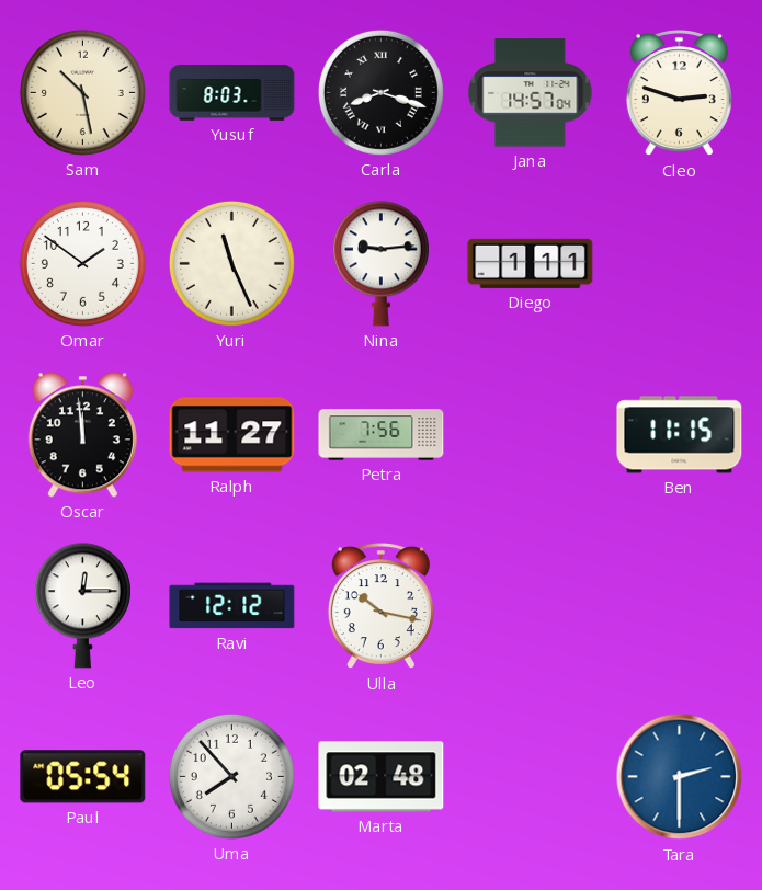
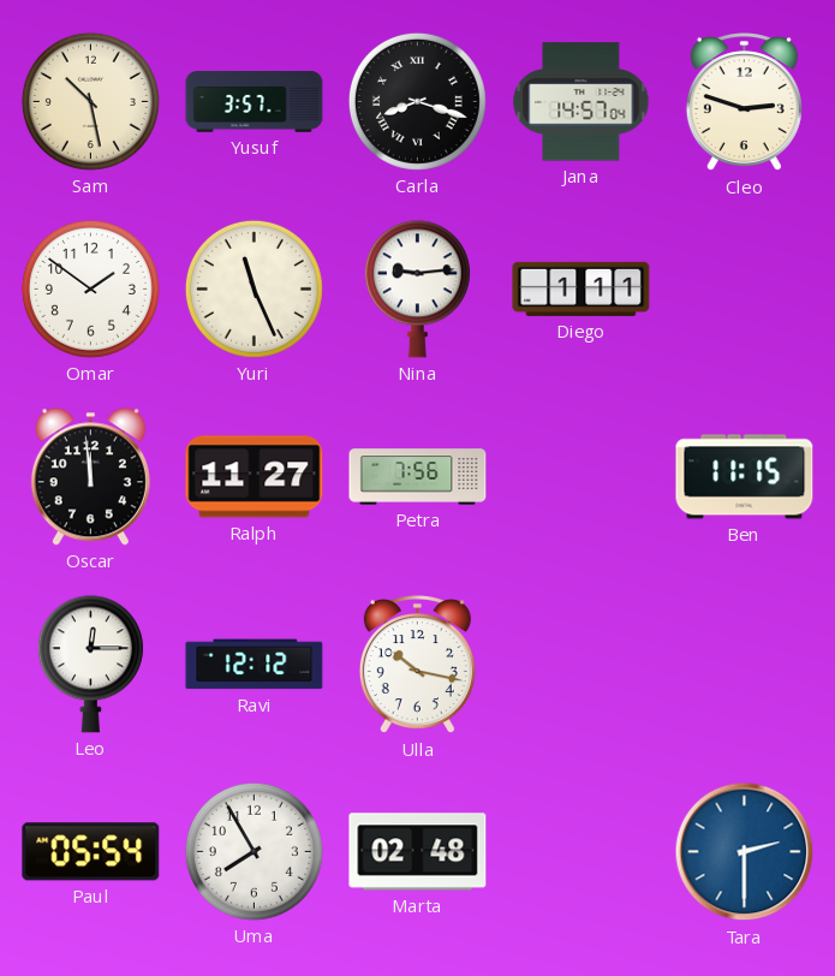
Yusuf: 8:03 -> 3:57
Uma: 7:53 -> 7:55
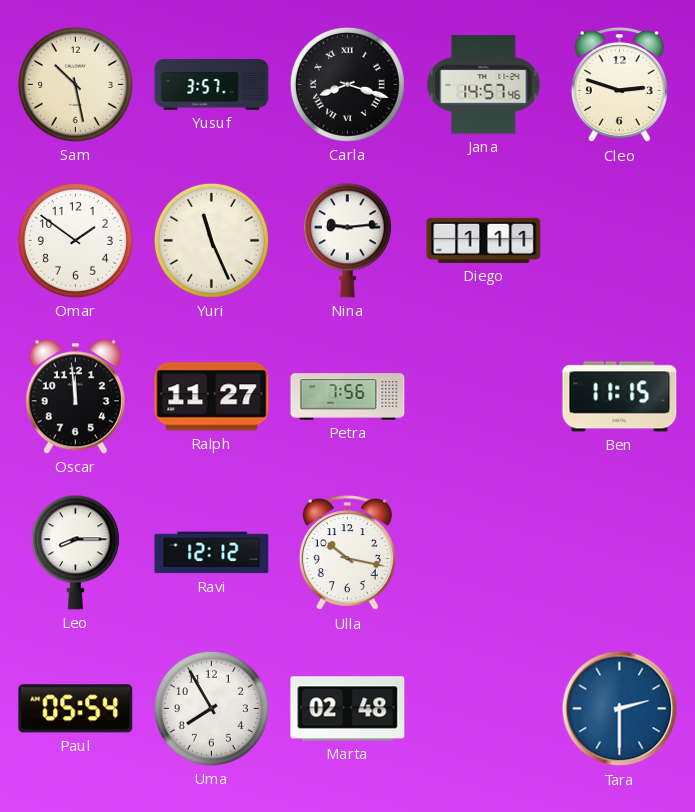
Jana: 14:57:04 -> 14:57:46
Leo: 12:15 -> 8:15
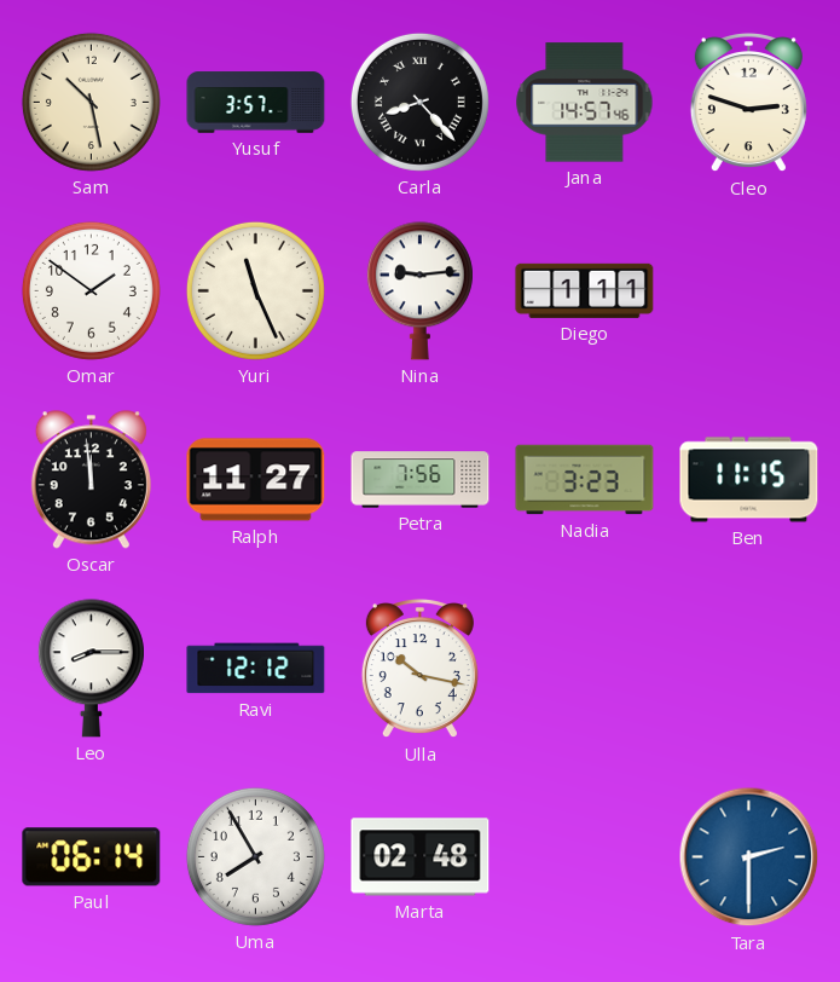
Carla: 8:18 -> 8:23
Nadia: none -> 3:23
Paul: 05:54 -> 06:14
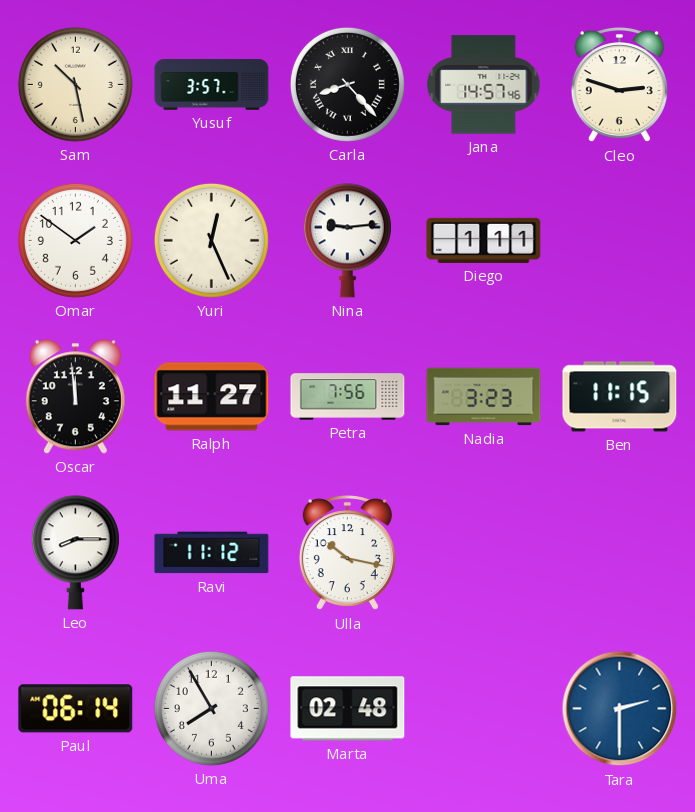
Yuri: 11:26 -> 12:26
Ravi: 12:12 -> 11:12
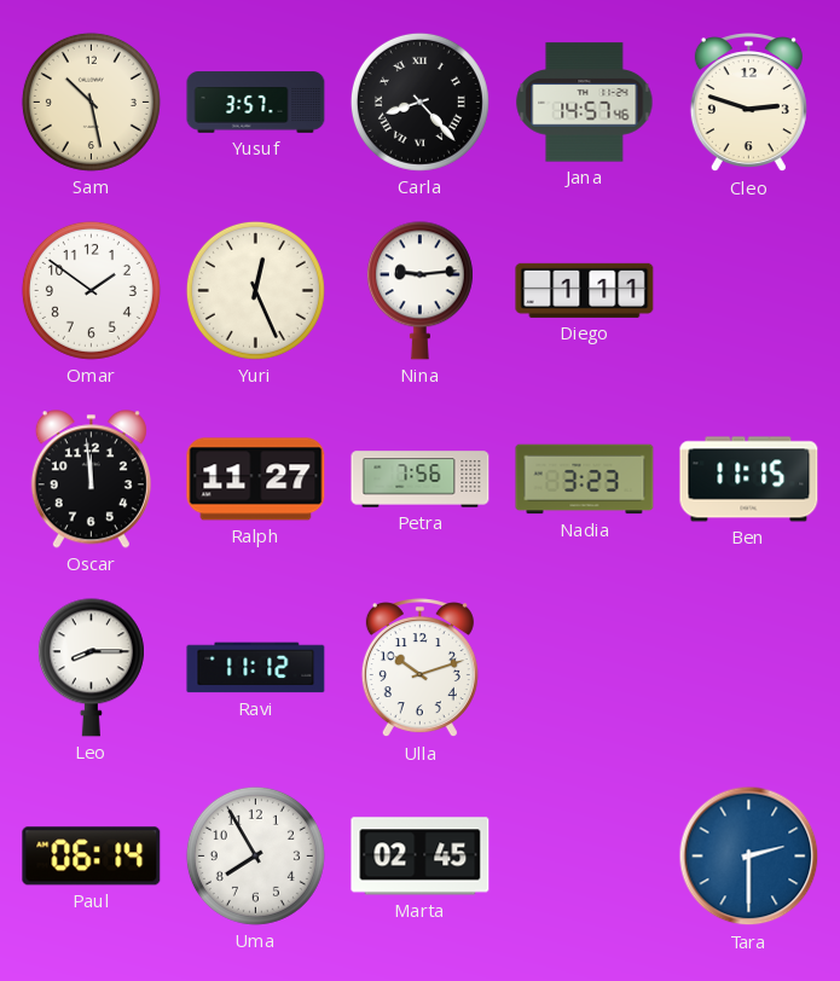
Ulla: 10:17 -> 10:12
Marta: 02:48 -> 02:45
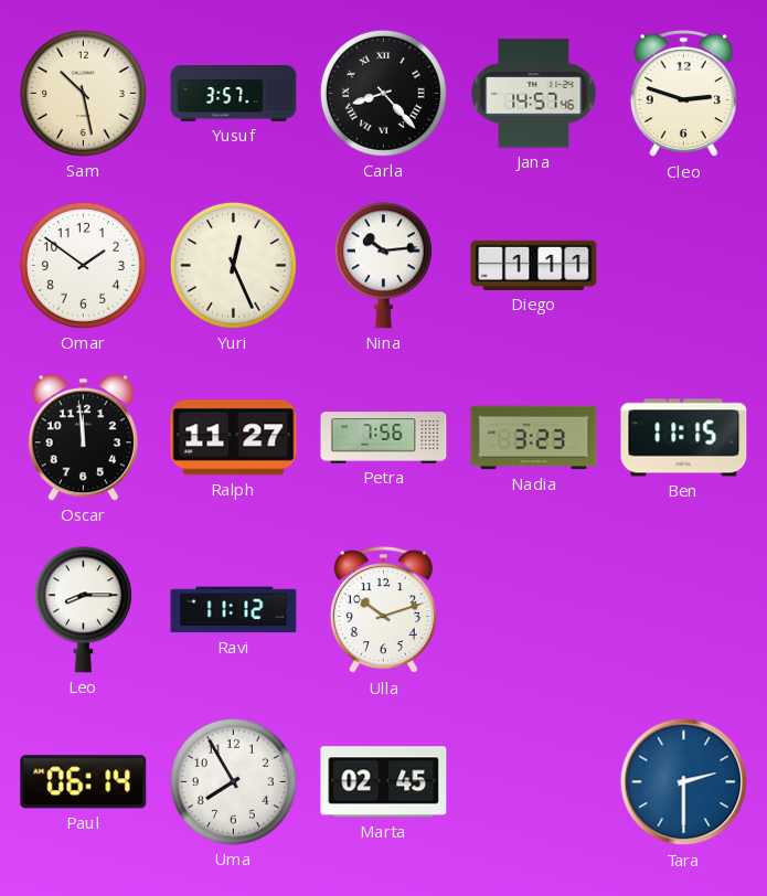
Nina: 9:14 -> 10:14
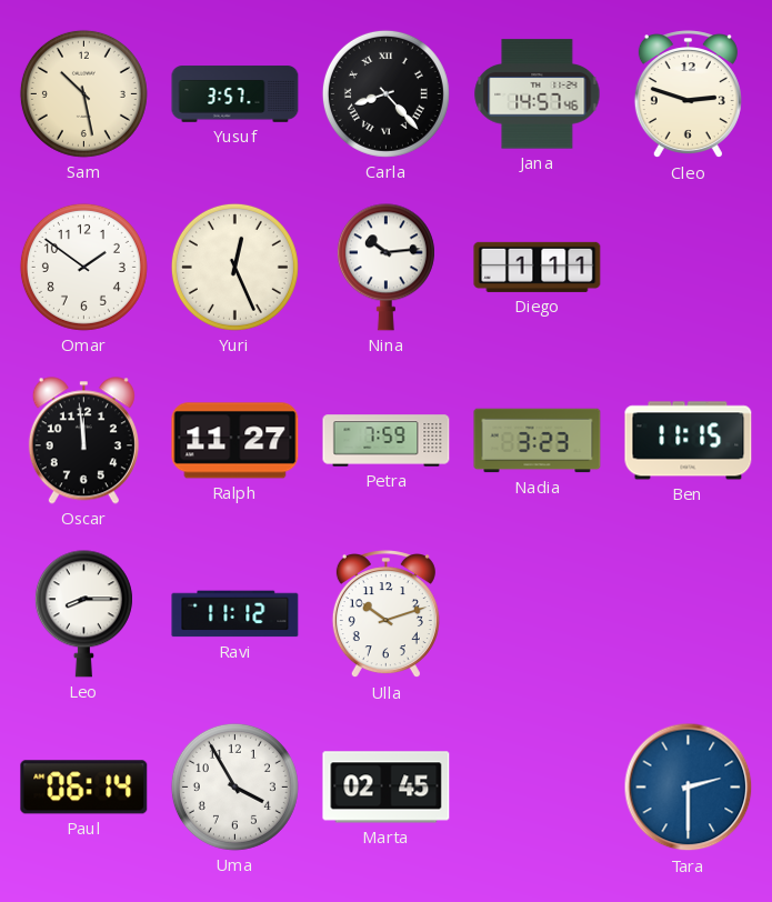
Petra: 7:56 -> 7:59
Uma: 7:55 -> 3:55
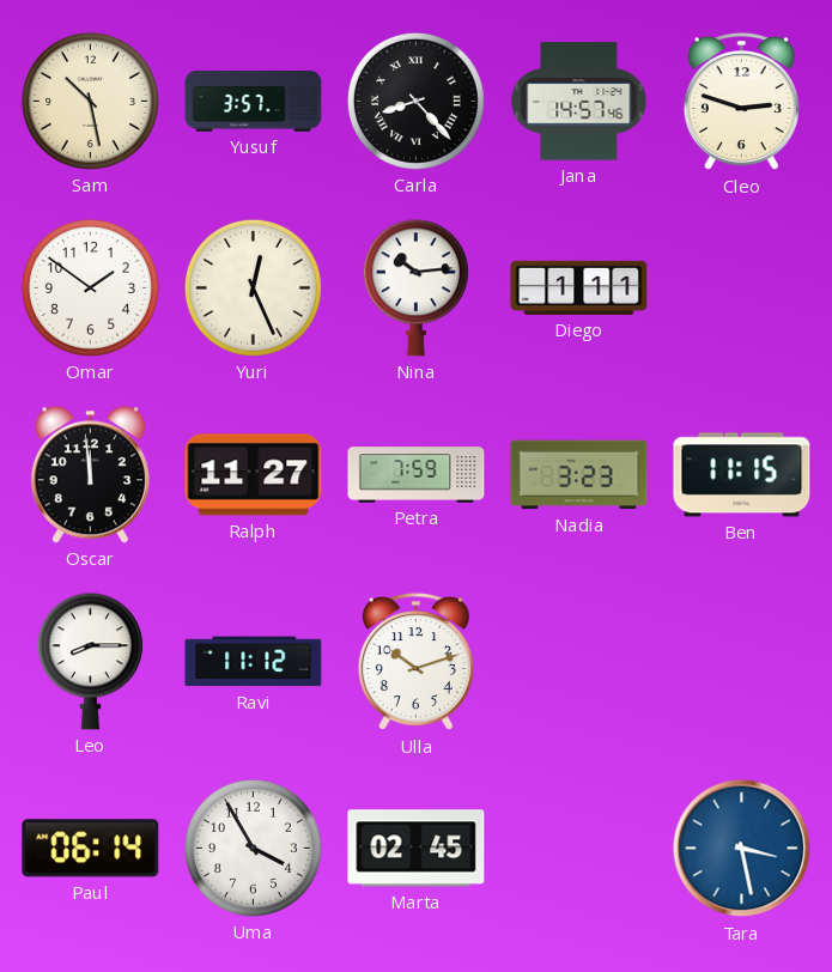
Tara: 2:30 -> 3:28
